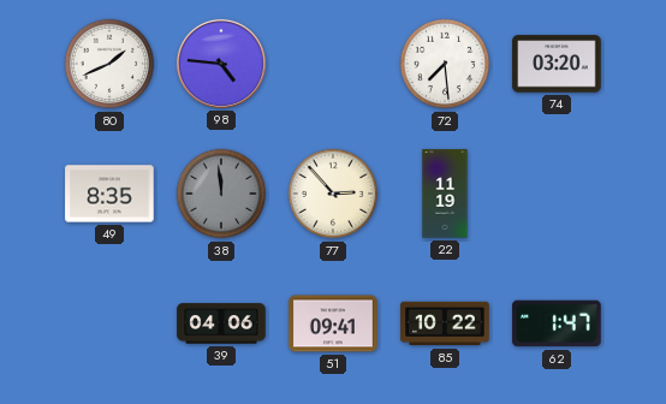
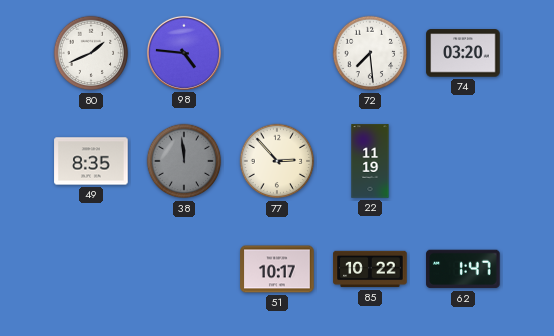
39: 04:06 -> none
51: 09:41 -> 10:17
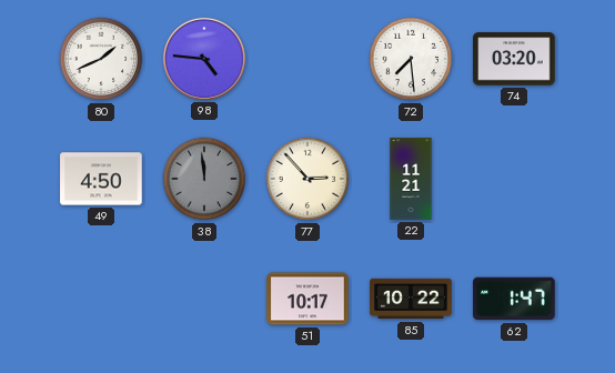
49: 8:35 -> 4:50
22: 11:19 -> 11:21
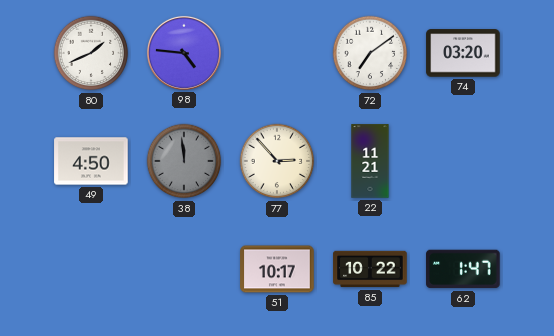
72: 7:29 -> 7:09
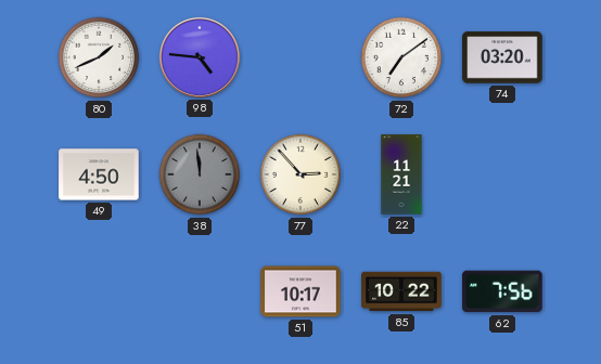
62: 1:47 -> 7:56
